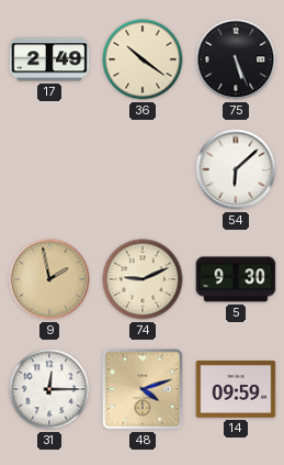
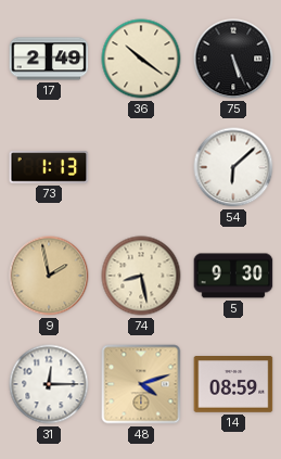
73: none -> 1:13
74: 9:11 -> 8:28
14: 09:59 -> 08:59
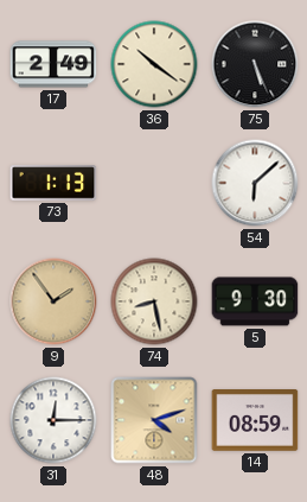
9: 1:58 -> 1:54
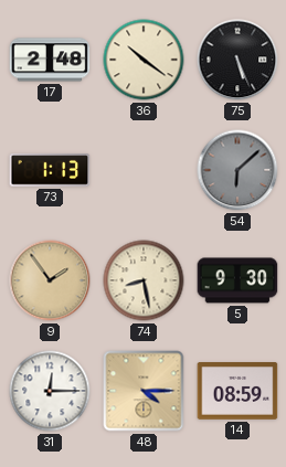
17: 2:49 -> 2:48
54 dial: white -> grey
48: 4:12 -> 4:15
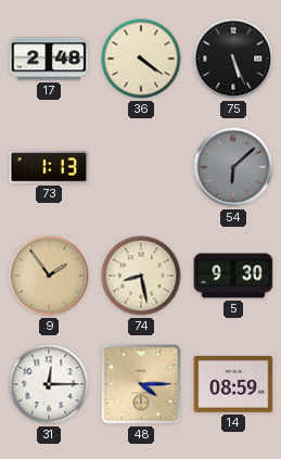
36: 10:21 -> 4:21
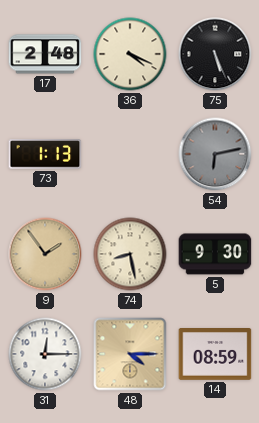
36: 4:21 -> 4:19
54: 6:08 -> 6:13
